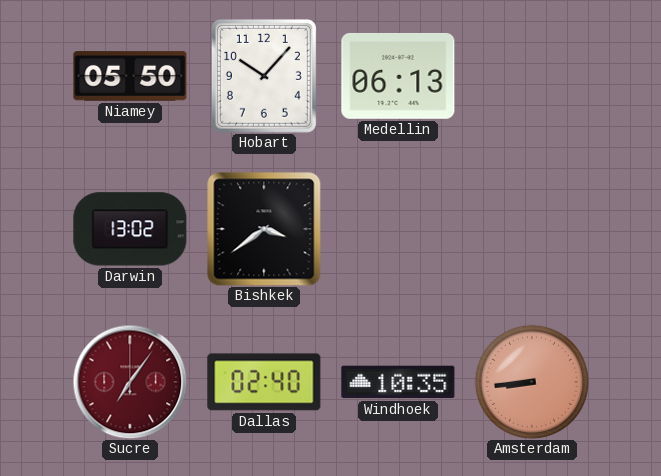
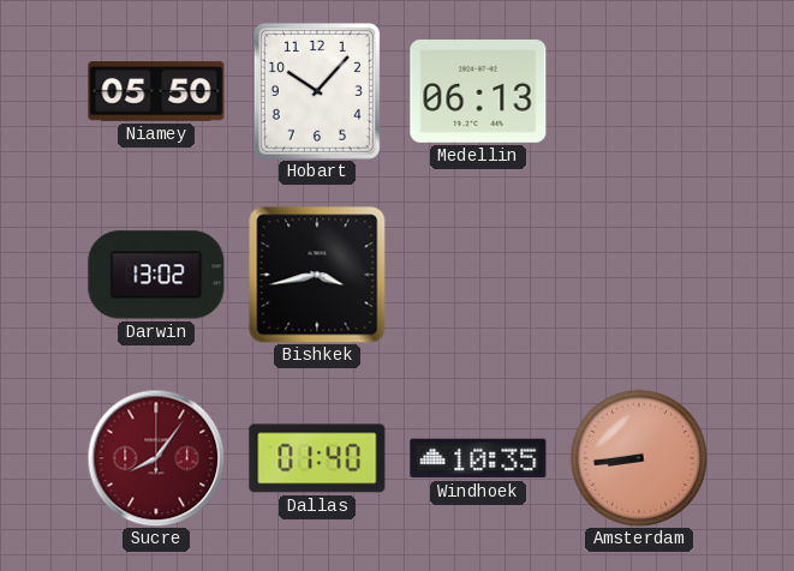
Bishkek: 3:39 -> 3:43
Sucre: 7:06 -> 8:06
Dallas: 02:40 -> 01:40
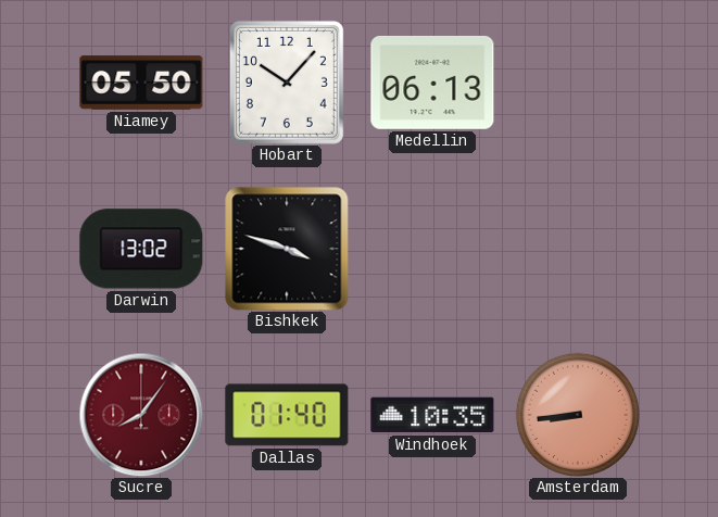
Bishkek: 3:43 -> 3:48
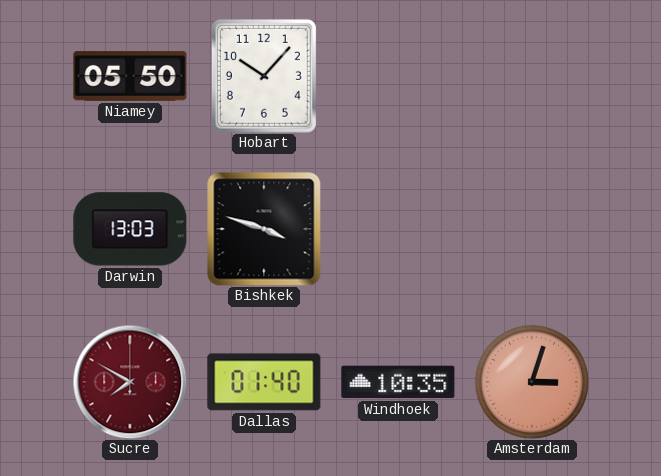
Medellin: 06:13 -> none
Darwin: 13:02 -> 13:03
Sucre: 8:06 -> 7:50
Amsterdam: 8:44 -> 3:03
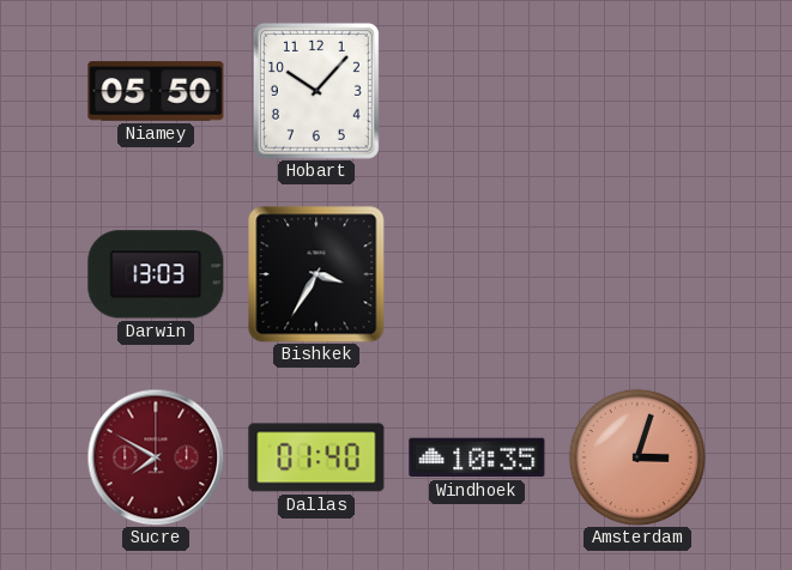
Bishkek: 3:48 -> 3:35
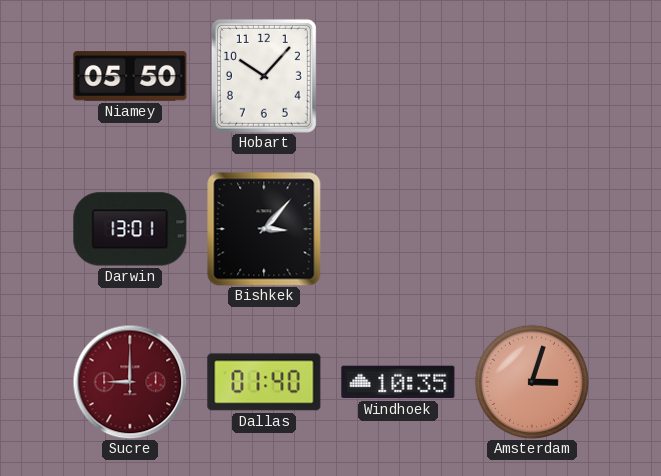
Darwin: 13:03 -> 13:01
Bishkek: 3:35 -> 3:07
Sucre: 7:50 -> 9:00
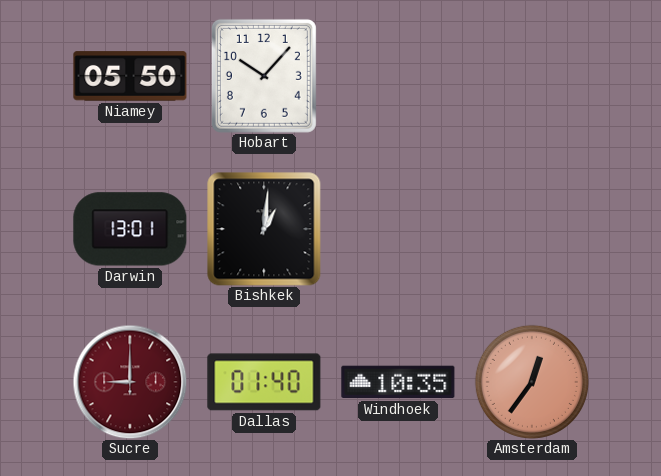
Bishkek: 3:07 -> 1:01
Amsterdam: 3:03 -> 12:36
